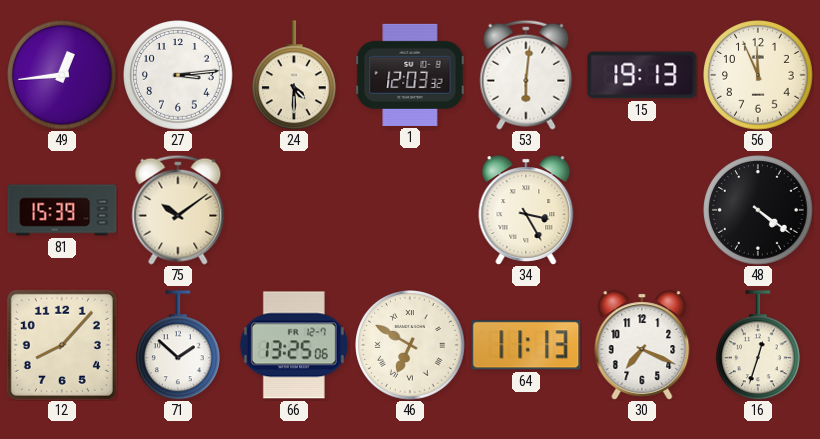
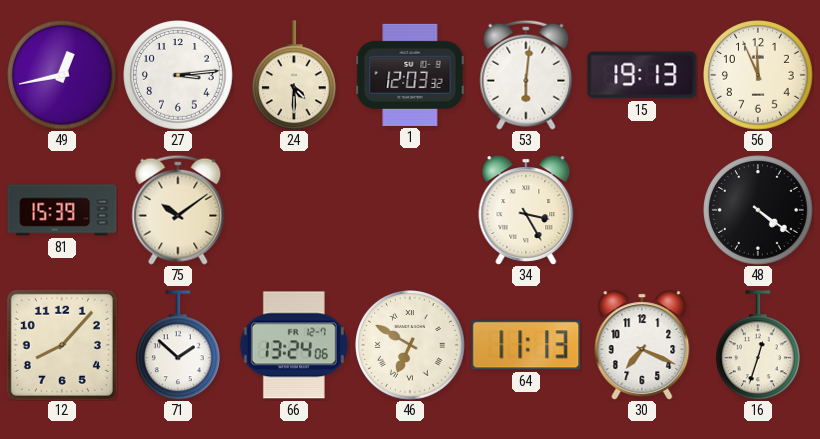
49: 12:44 -> 12:43
66: 13:25 -> 13:24
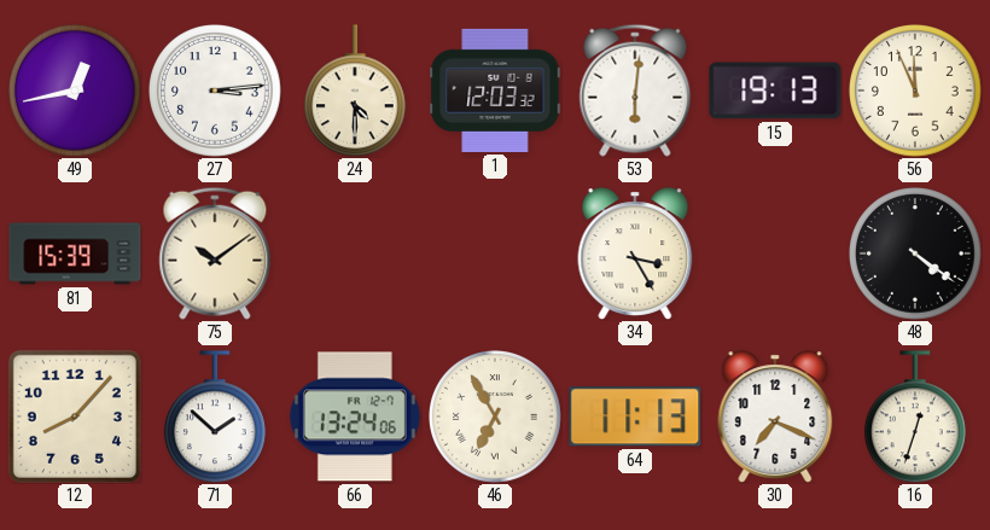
46: 6:50 -> 6:55
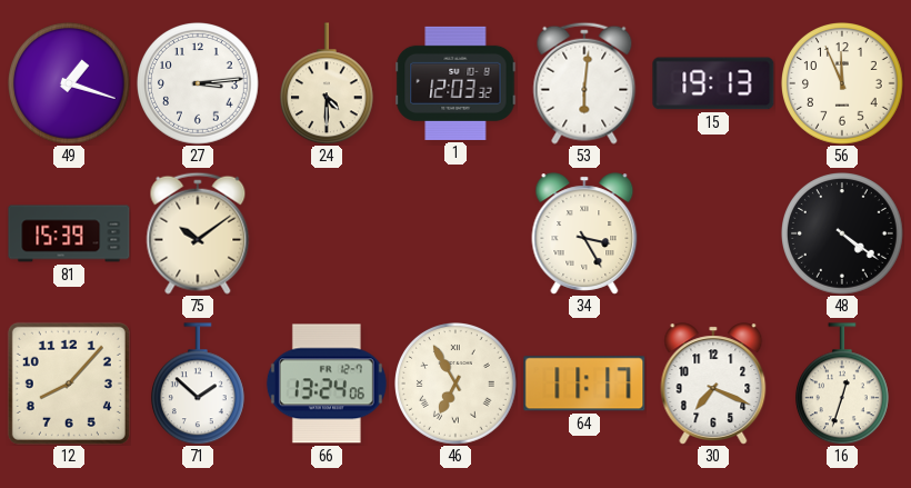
49: 12:43 -> 1:18
64: 11:13 -> 11:17
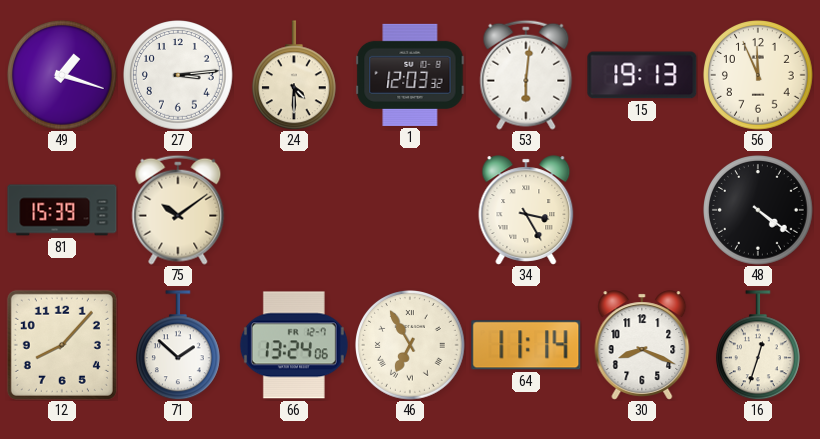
64: 11:17 -> 11:14
30: 7:19 -> 8:19
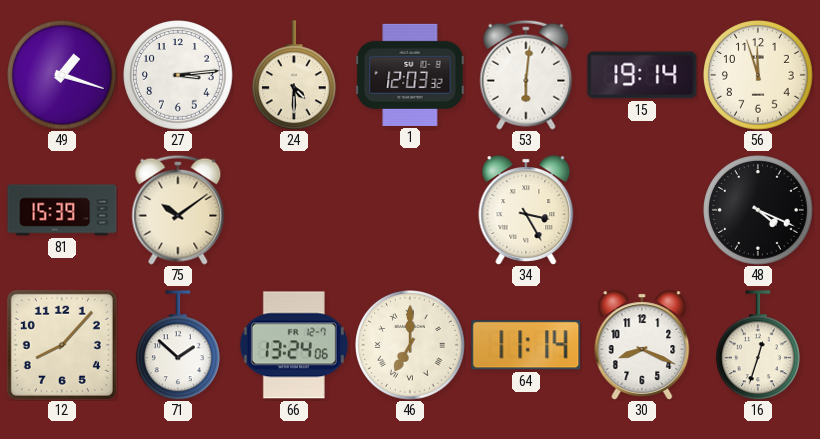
15: 19:13 -> 19:14
56: 11:56 -> 11:57
48: 4:21 -> 4:19
46: 6:55 -> 7:00
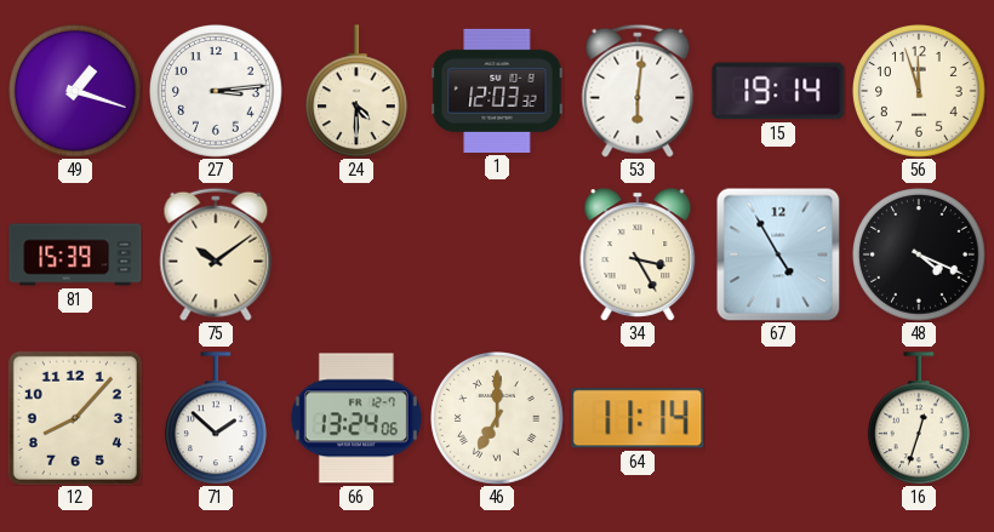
67: none -> 4:55
30: 8:19 -> none
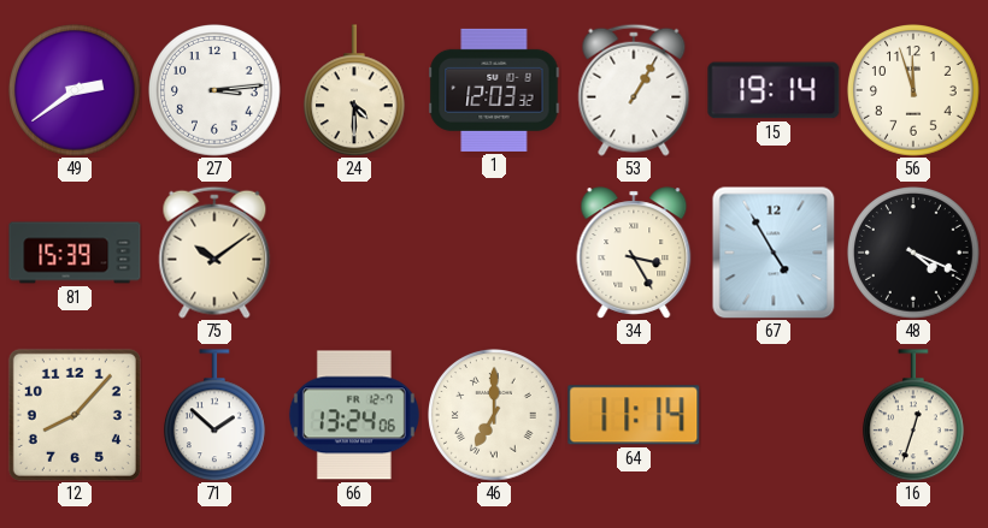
49: 1:18 -> 2:39
53: 6:01 -> 1:05
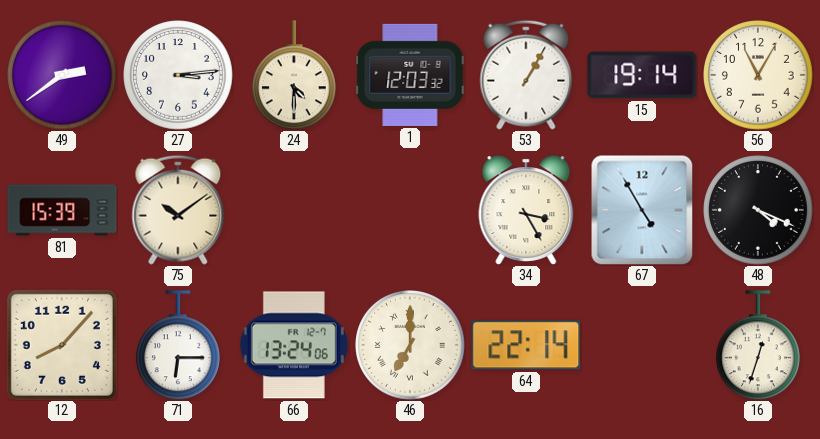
56: 11:57 -> 11:05
71: 1:52 -> 6:15
64: 11:14 -> 22:14
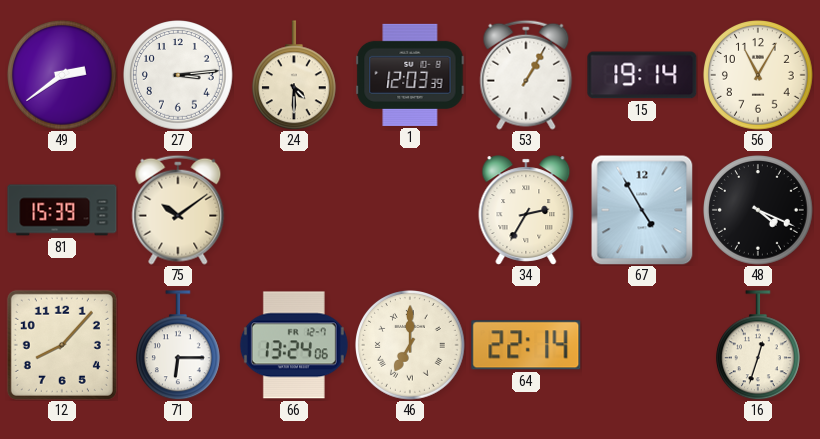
1: 12:03:32 -> 12:03:39
34: 3:25 -> 2:35
